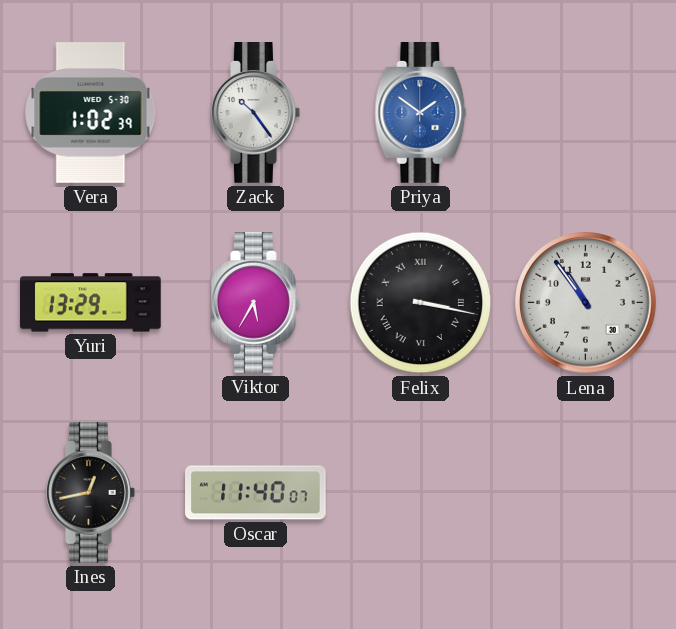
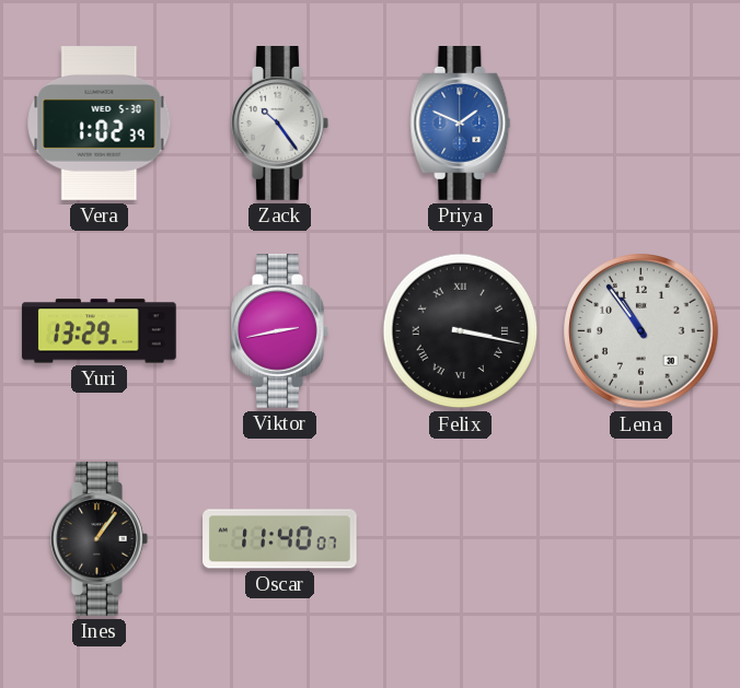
Priya: 1:51 -> 1:49
Viktor: 5:35 -> 2:43
Ines: 12:43 -> 1:06
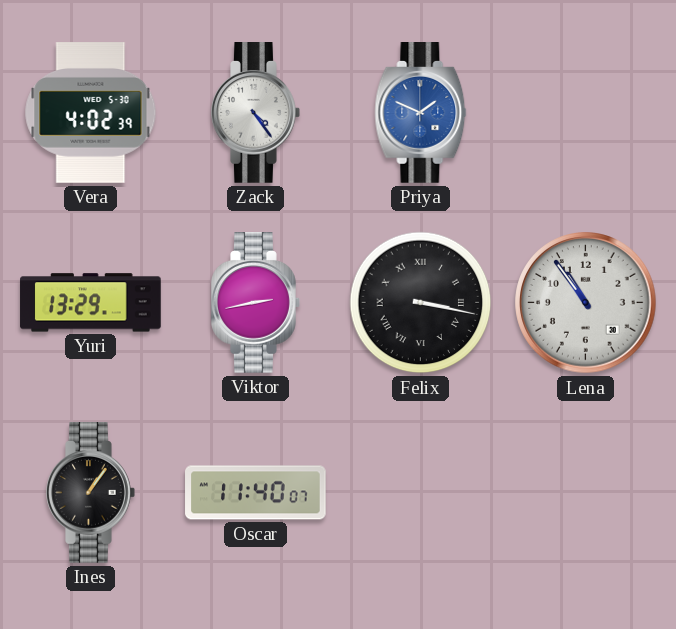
Vera: 1:02 -> 4:02
Zack: 10:24 -> 4:24
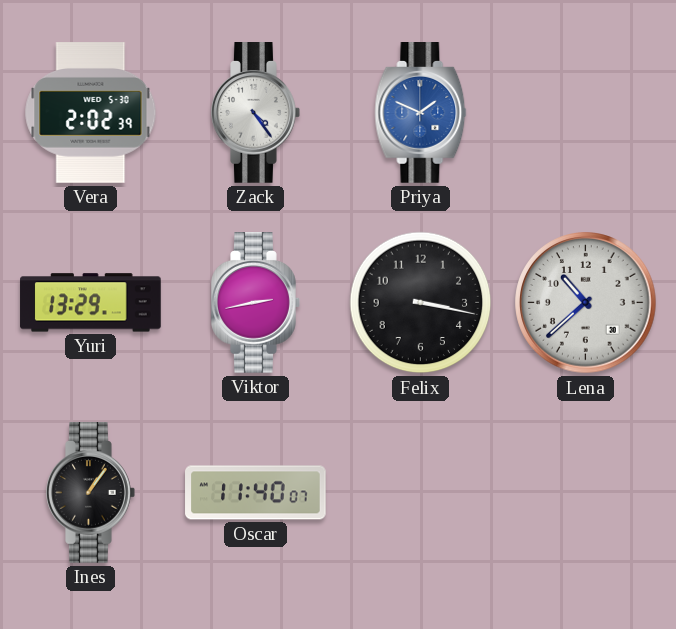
Vera: 4:02 -> 2:02
Felix numerals: Roman -> Arabic
Lena: 10:54 -> 10:38
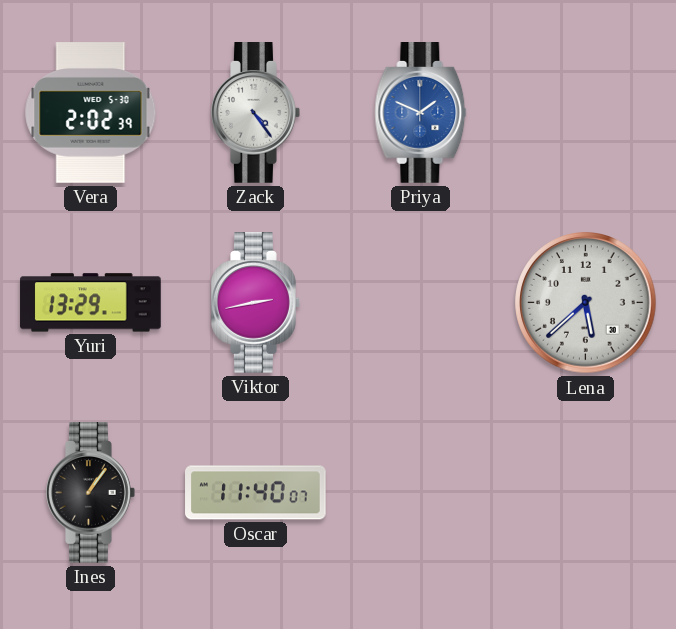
Felix: 3:17 -> none
Lena: 10:38 -> 5:38
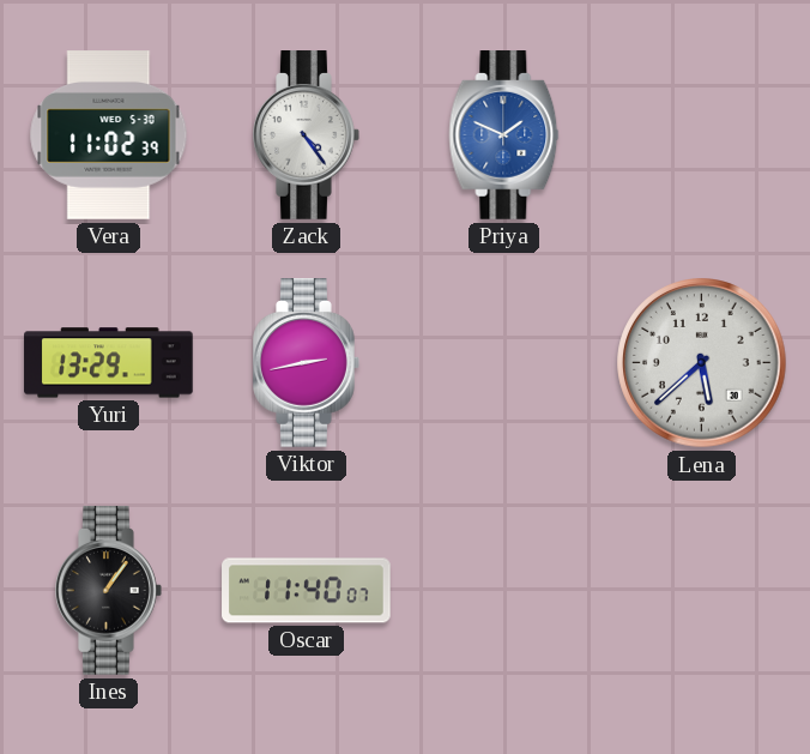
Vera: 2:02 -> 11:02
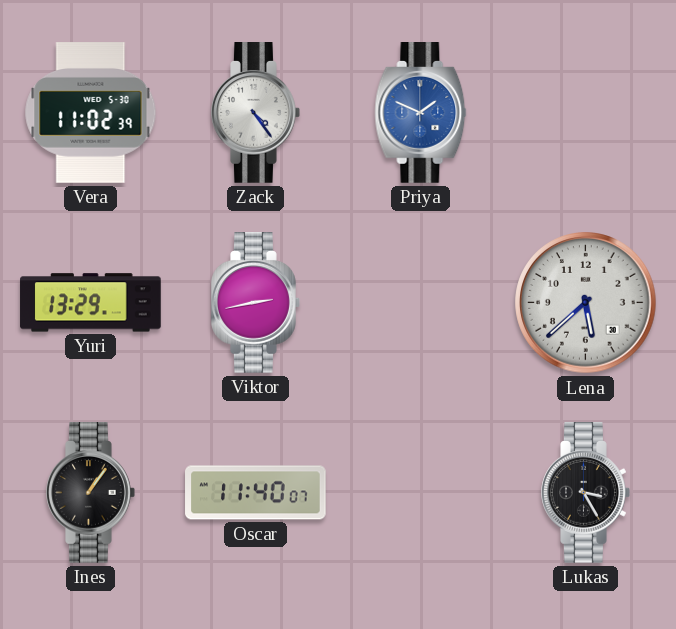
Lukas: none -> 3:25
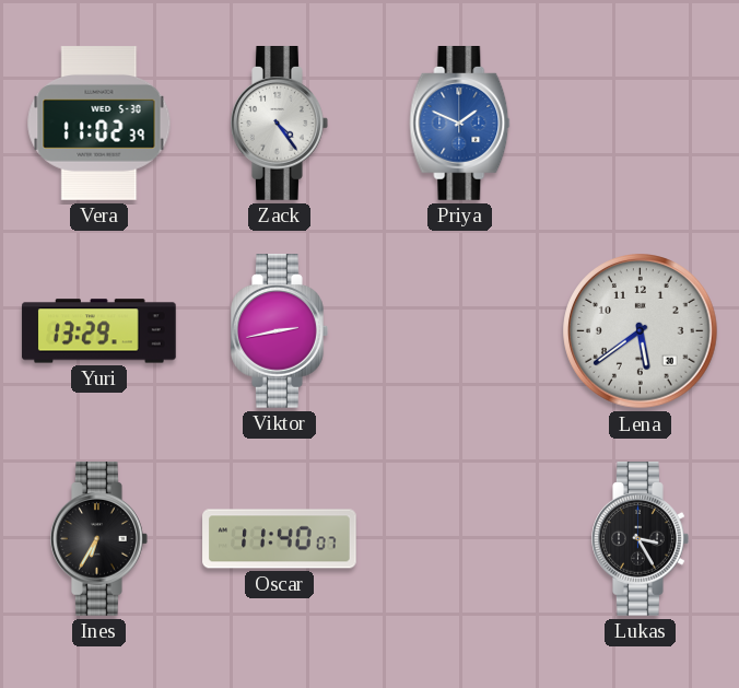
Lena: 5:38 -> 5:39
Ines: 1:06 -> 6:35
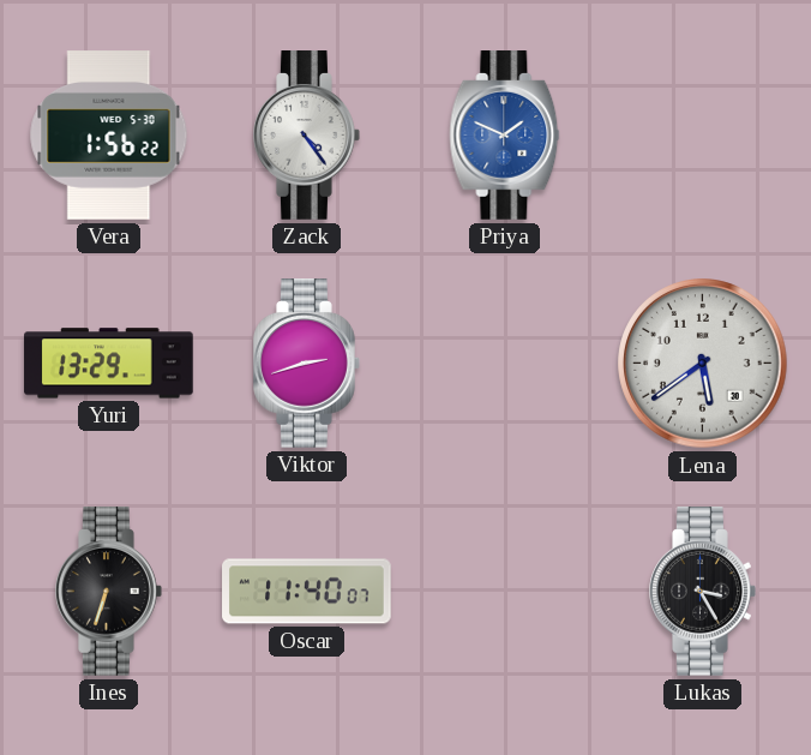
Vera: 11:02 -> 1:56
Viktor: 2:43 -> 2:42
Ines: 6:35 -> 6:33
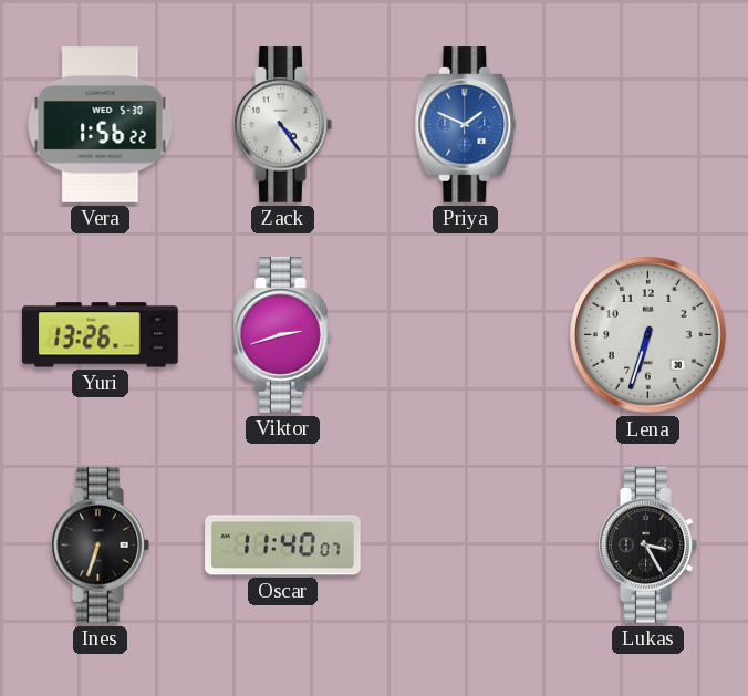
Yuri: 13:29 -> 13:26
Lena: 5:39 -> 6:33
